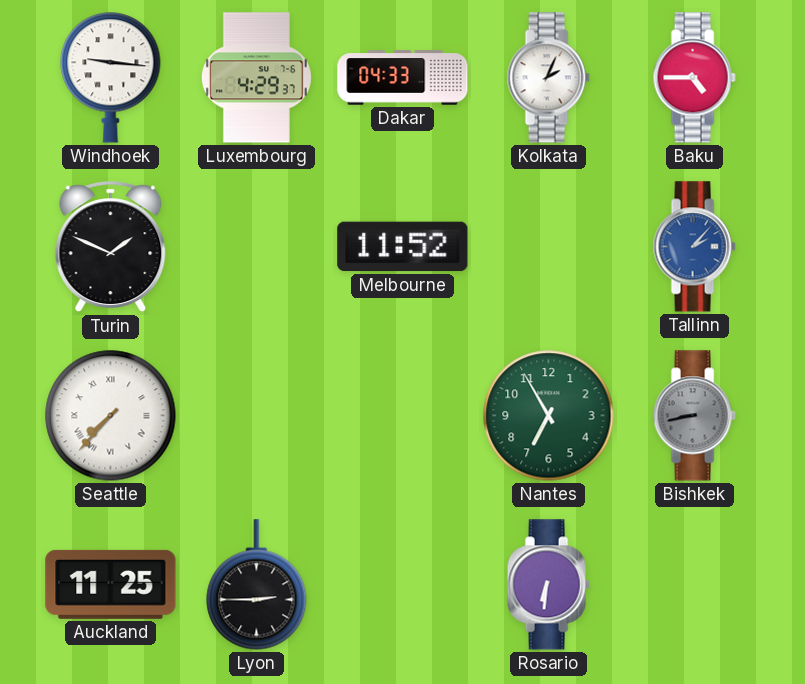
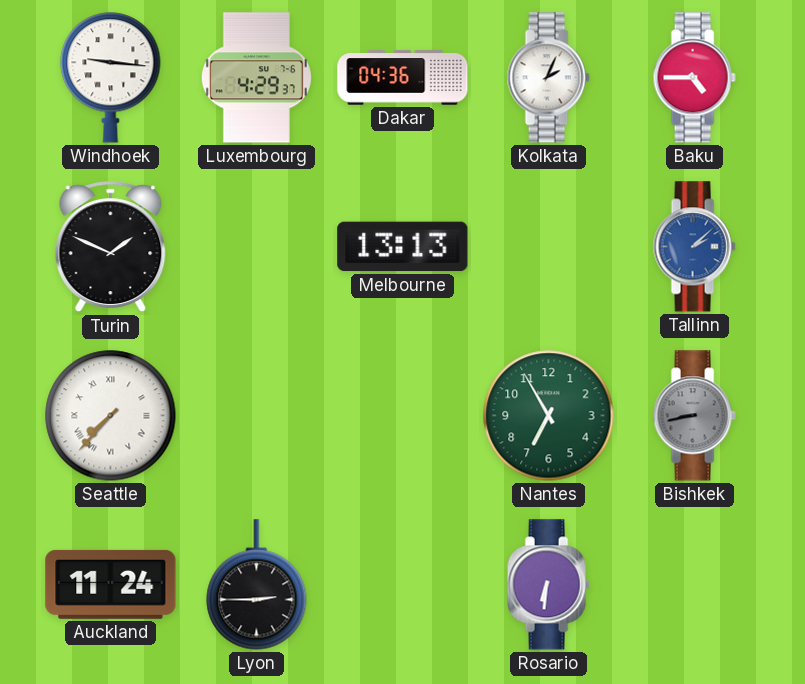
Dakar: 04:33 -> 04:36
Melbourne: 11:52 -> 13:13
Tallinn: 2:07 -> 2:08
Auckland: 11:25 -> 11:24
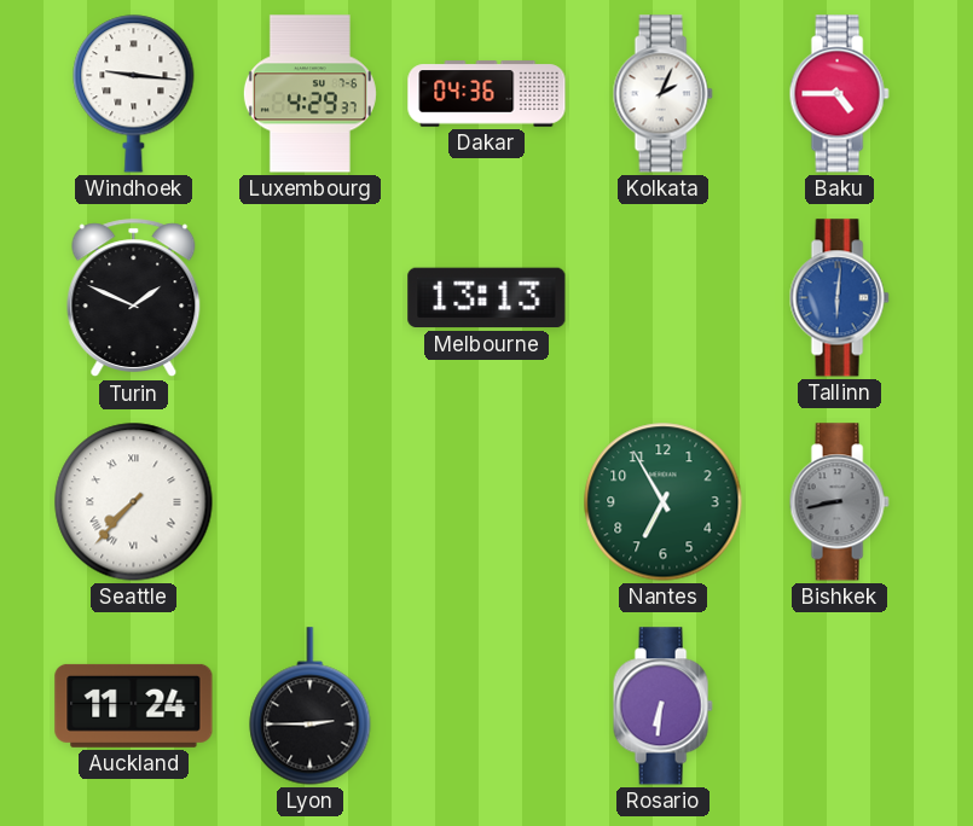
Tallinn: 2:08 -> 6:01
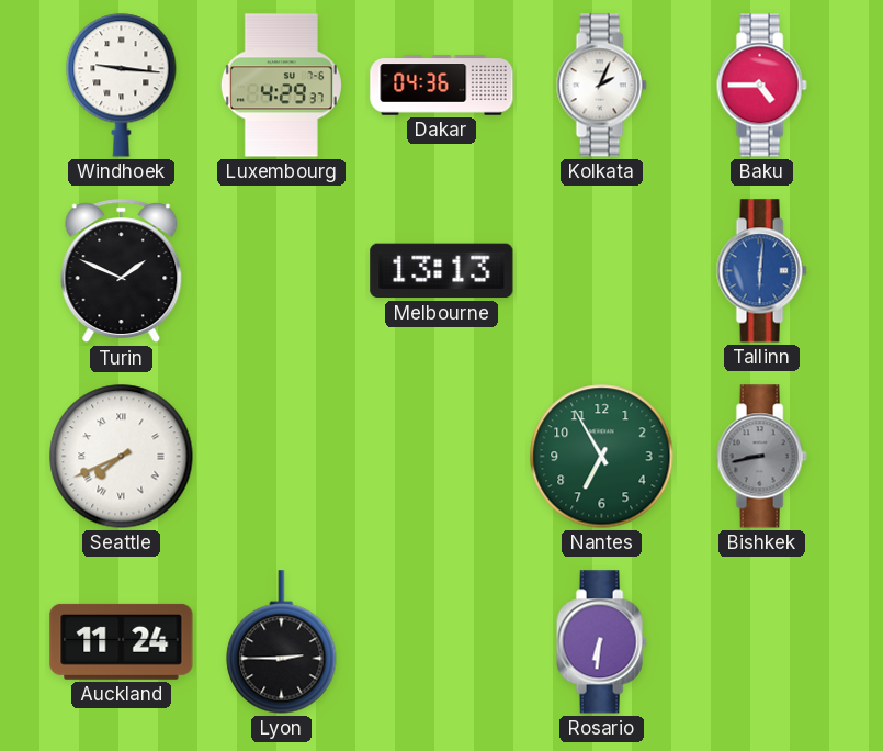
Seattle: 7:37 -> 7:41
